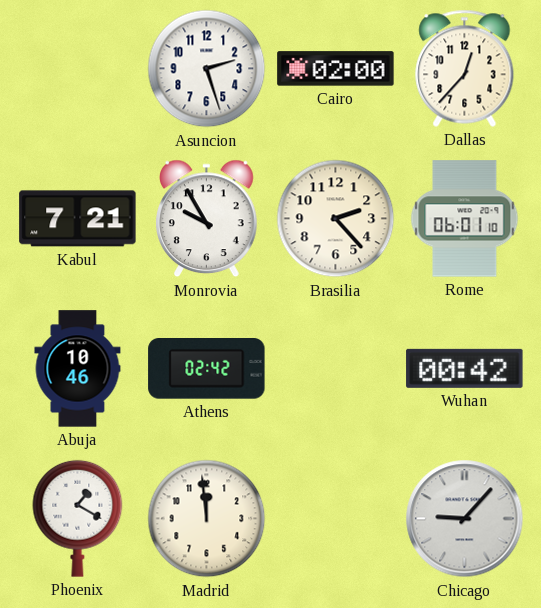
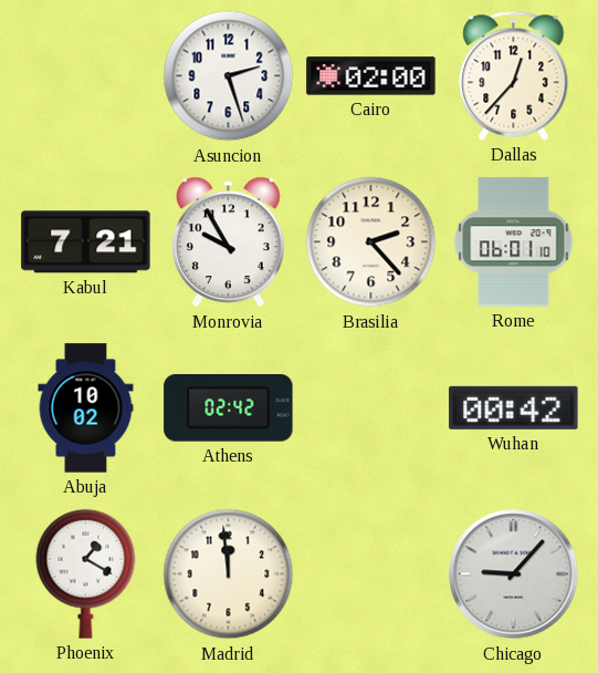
Abuja: 10:46 -> 10:02
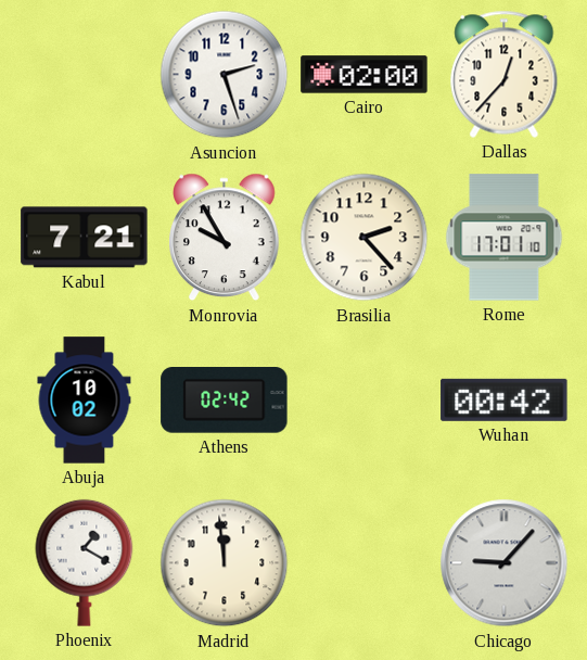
Rome: 06:01 -> 17:01
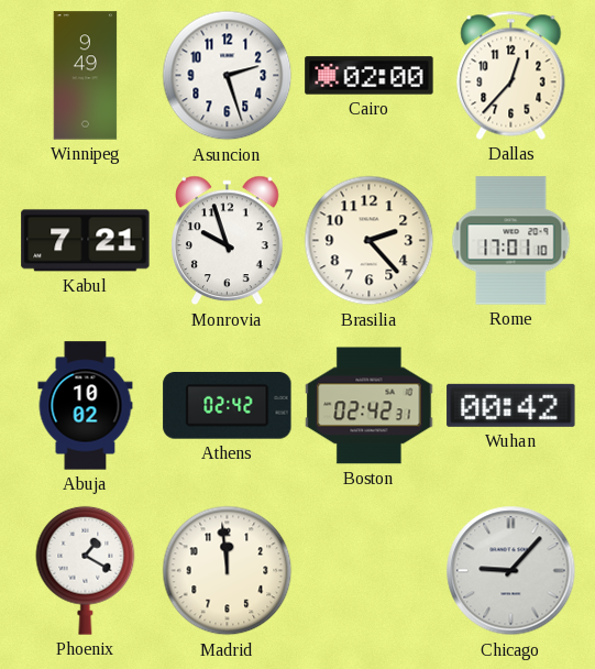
Winnipeg: none -> 9:49
Monrovia: 9:55 -> 9:57
Boston: none -> 02:42
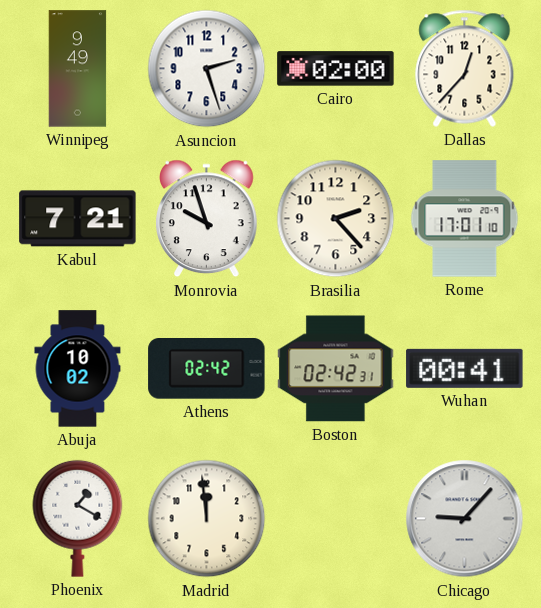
Wuhan: 00:42 -> 00:41
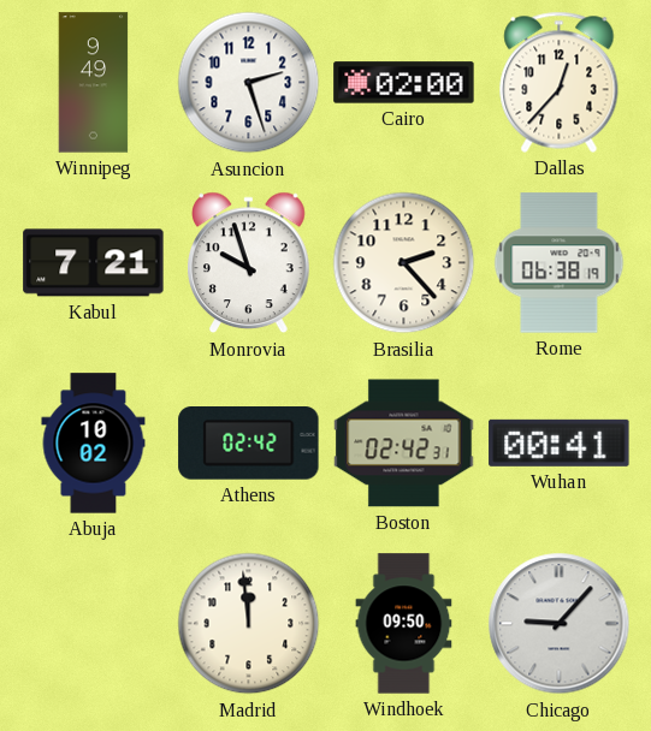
Rome: 17:01 -> 06:38
Phoenix: 1:20 -> none
Windhoek: none -> 09:50
